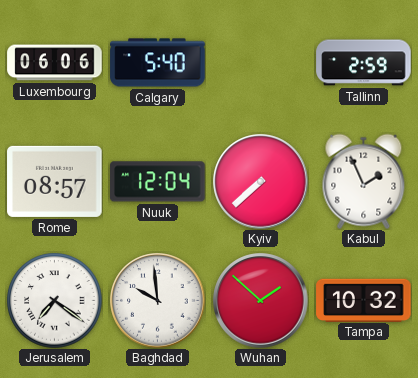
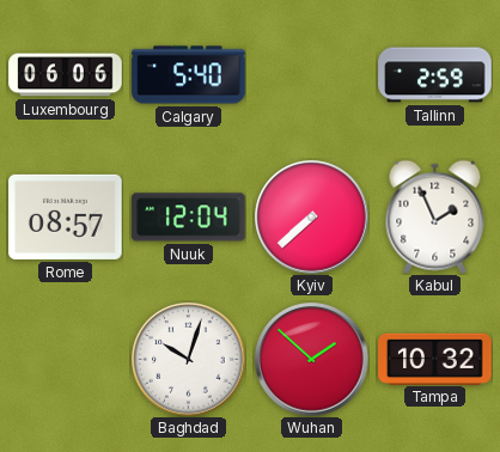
Jerusalem: 7:21 -> none
Baghdad: 9:59 -> 10:03
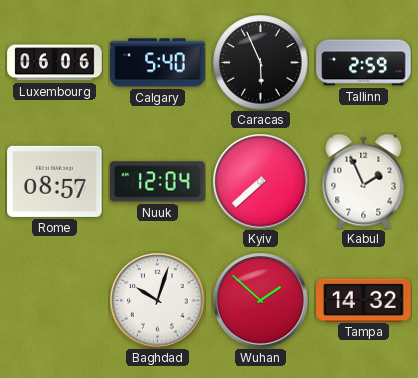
Caracas: none -> 5:56
Tampa: 10:32 -> 14:32
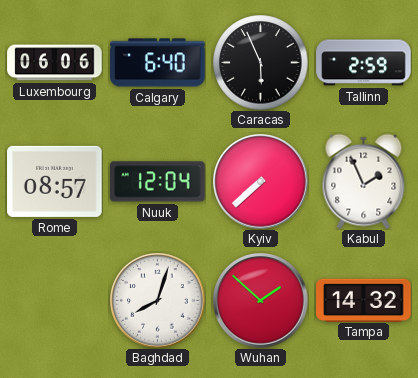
Calgary: 5:40 -> 6:40
Baghdad: 10:03 -> 8:03
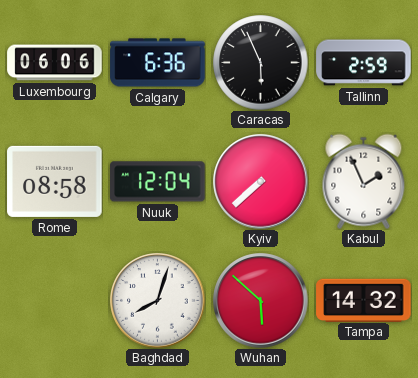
Calgary: 6:40 -> 6:36
Rome: 08:57 -> 08:58
Wuhan: 1:52 -> 5:52
